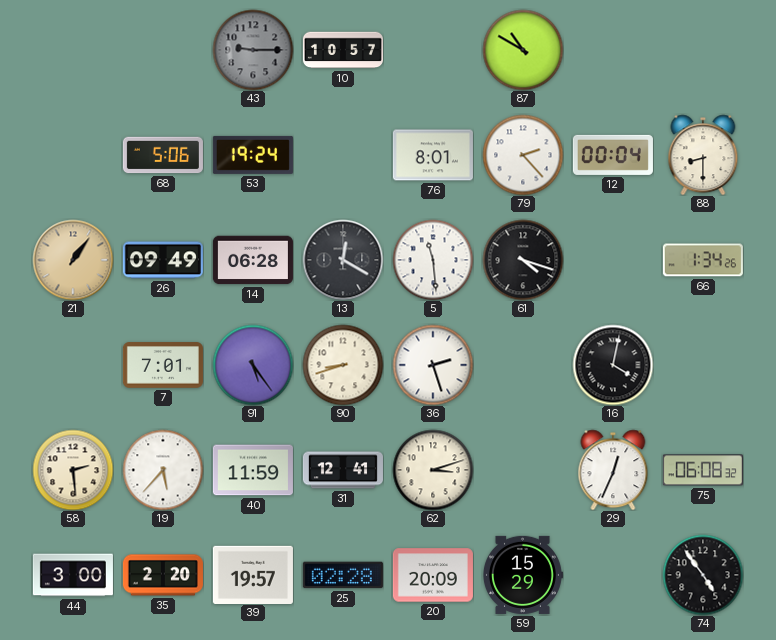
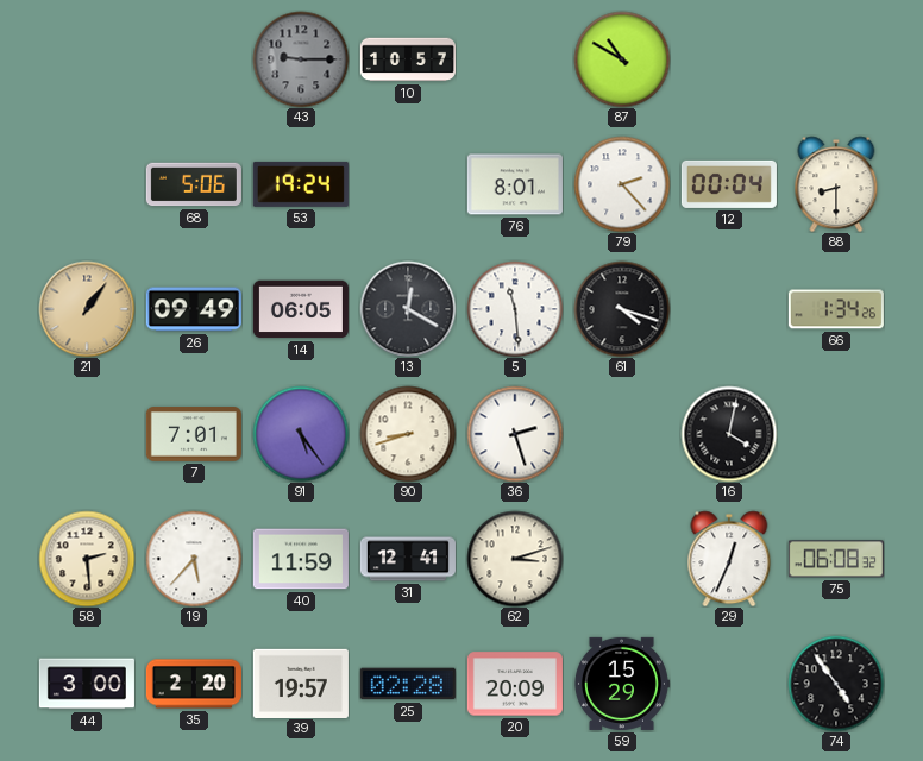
14: 06:28 -> 06:05
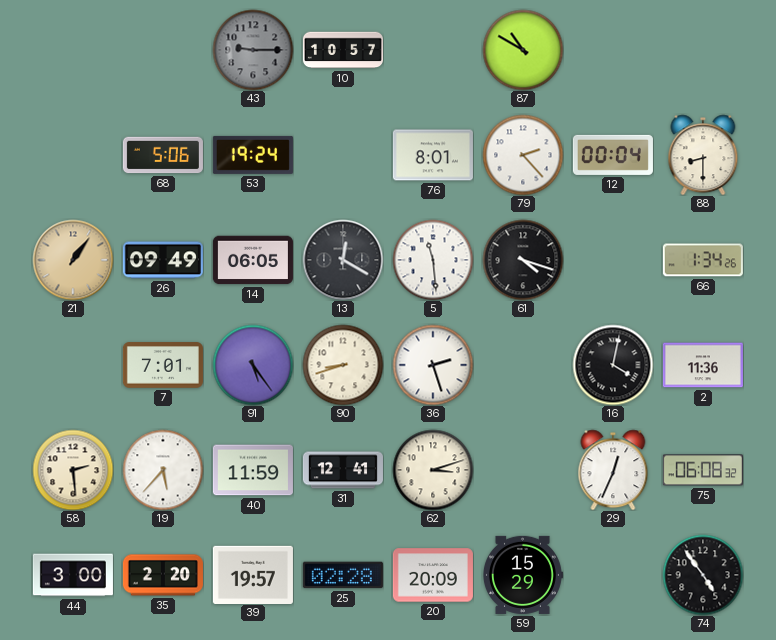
2: none -> 11:36
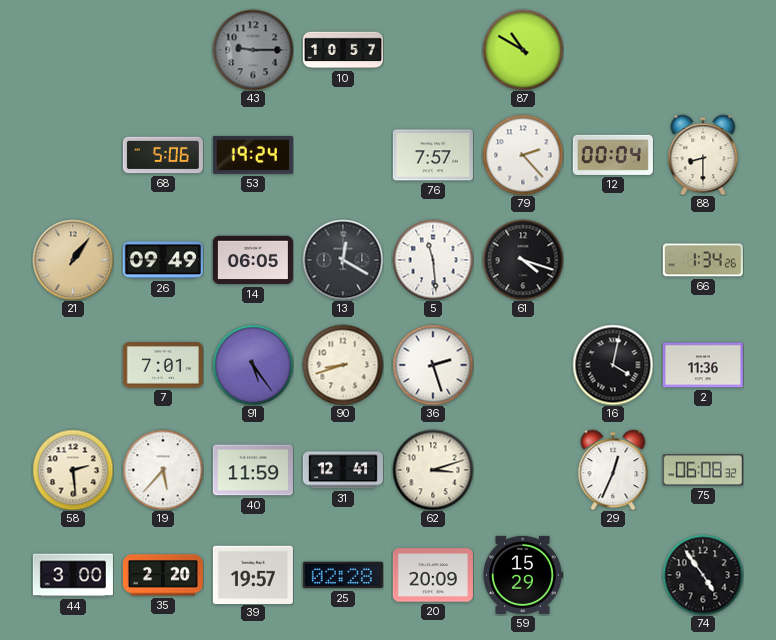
76: 8:01 -> 7:57
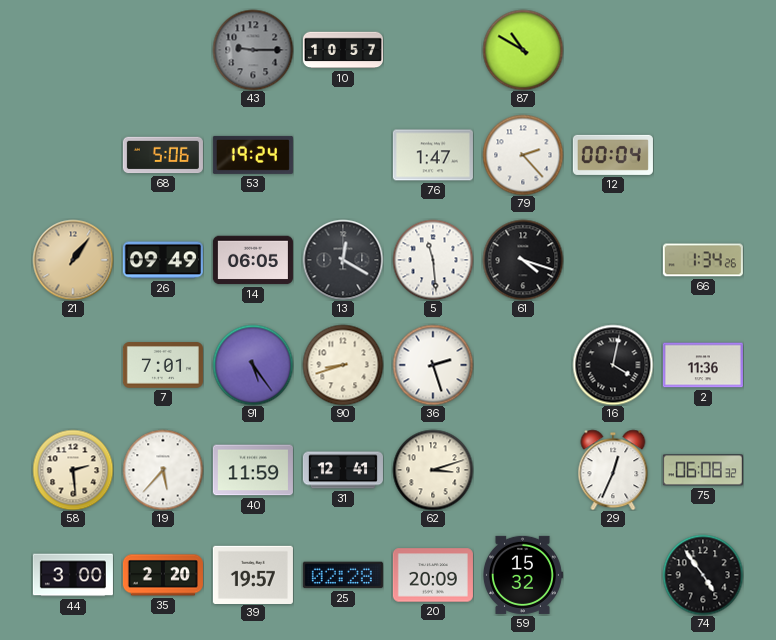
76: 7:57 -> 1:47
88: 8:30 -> none
59: 15:29 -> 15:32
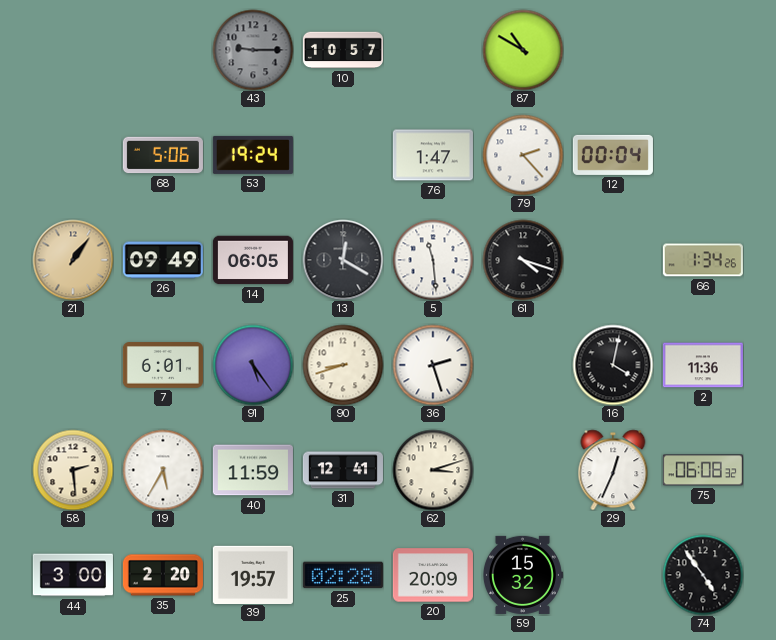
7: 7:01 -> 6:01
19: 5:37 -> 5:35
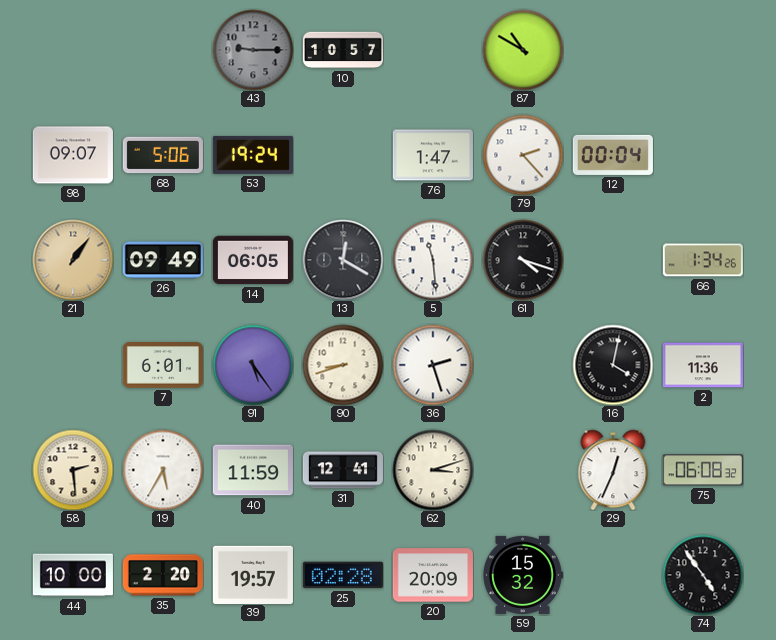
98: none -> 09:07
44: 3:00 -> 10:00
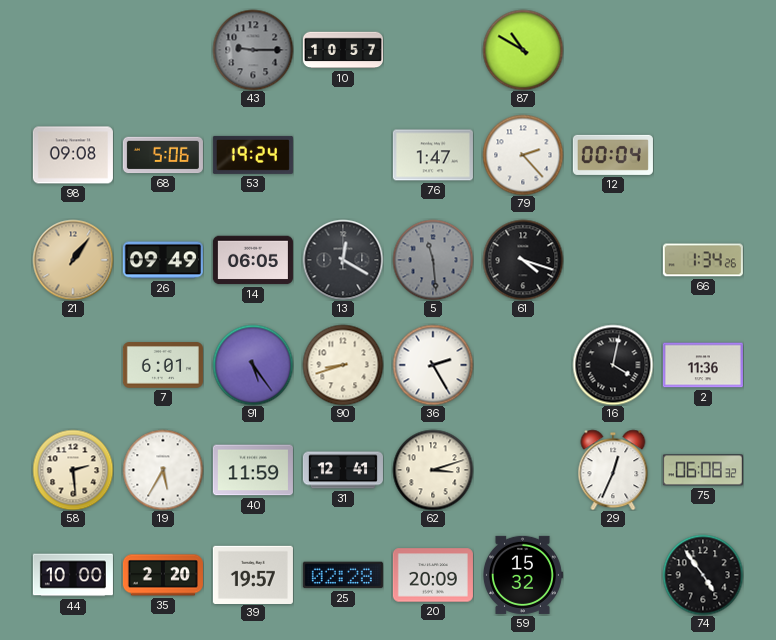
98: 09:07 -> 09:08
5 dial: white -> grey
36: 2:27 -> 2:25
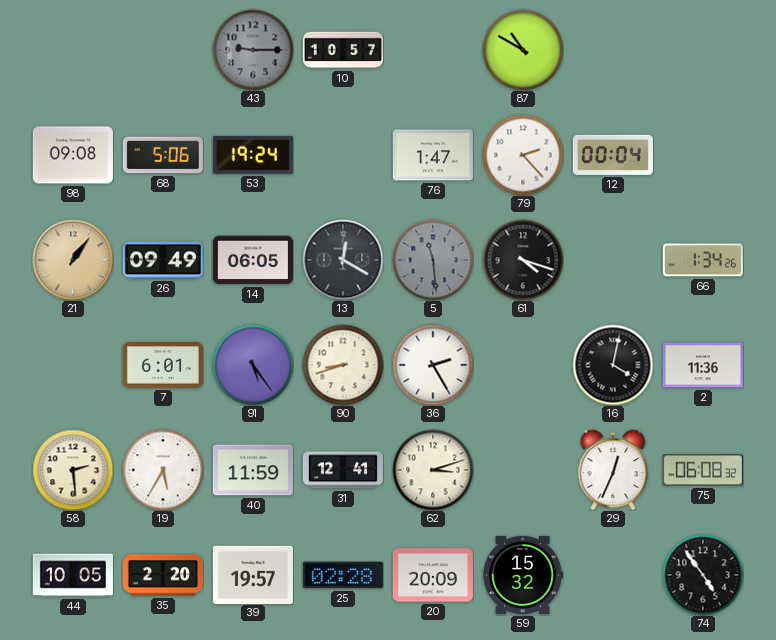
44: 10:00 -> 10:05
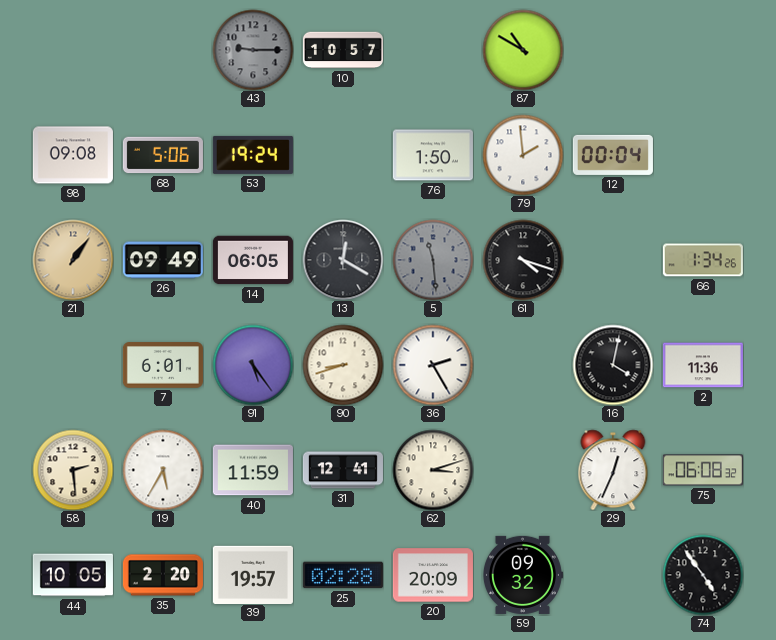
76: 1:47 -> 1:50
79: 2:23 -> 1:59
59: 15:32 -> 09:32
